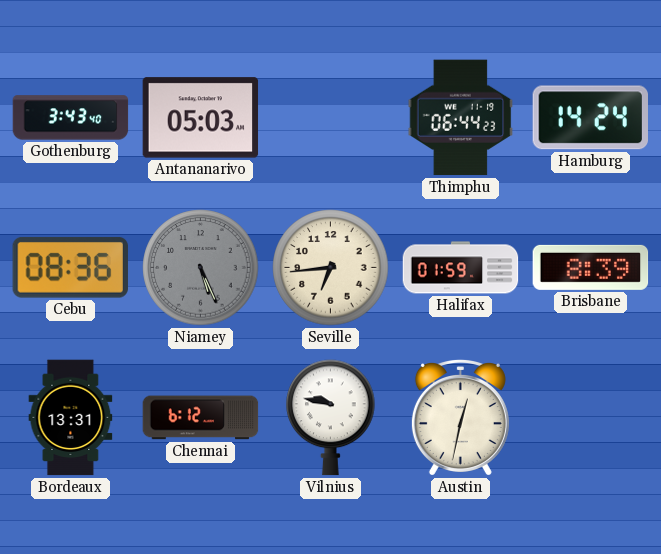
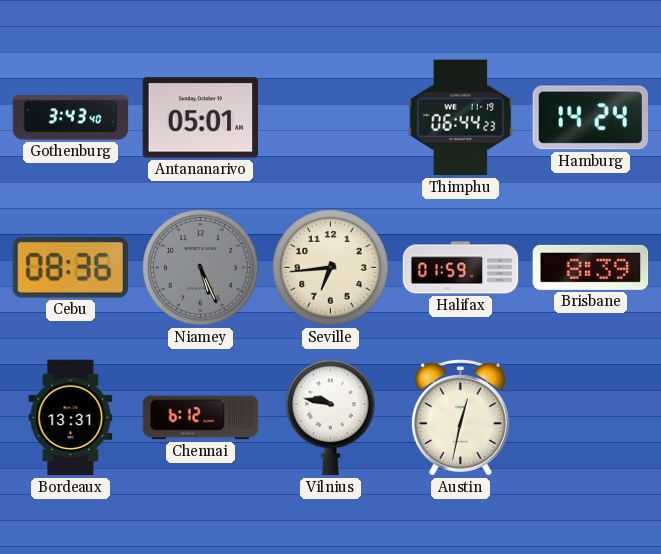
Antananarivo: 05:03 -> 05:01
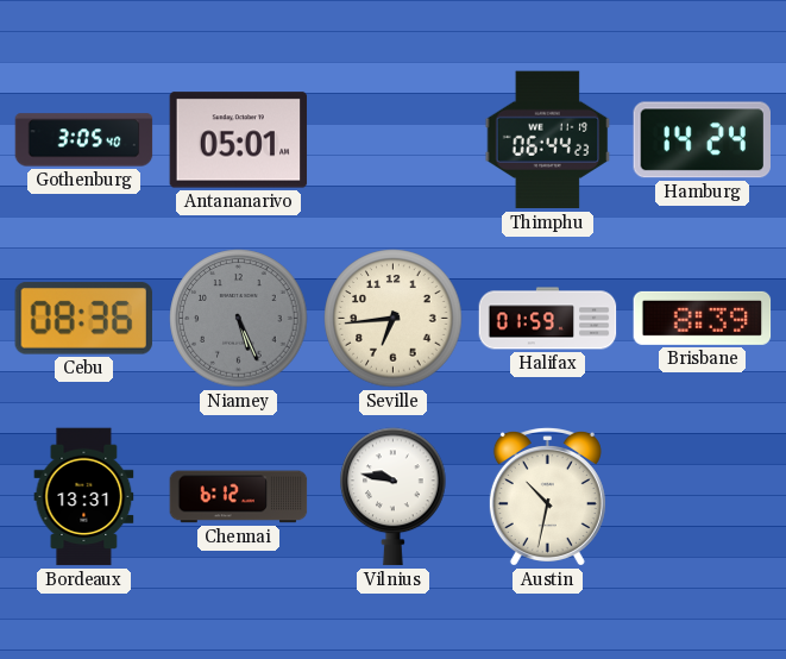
Gothenburg: 3:43 -> 3:05
Austin: 12:32 -> 10:32
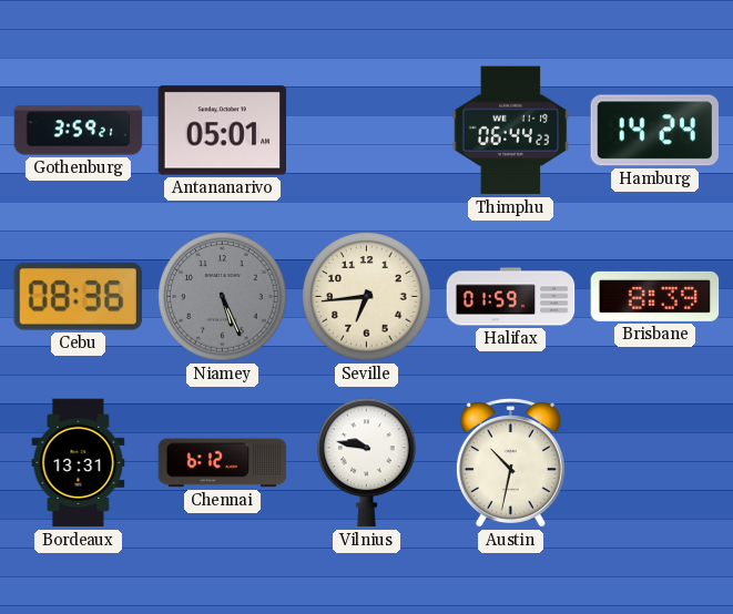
Gothenburg: 3:05 -> 3:59
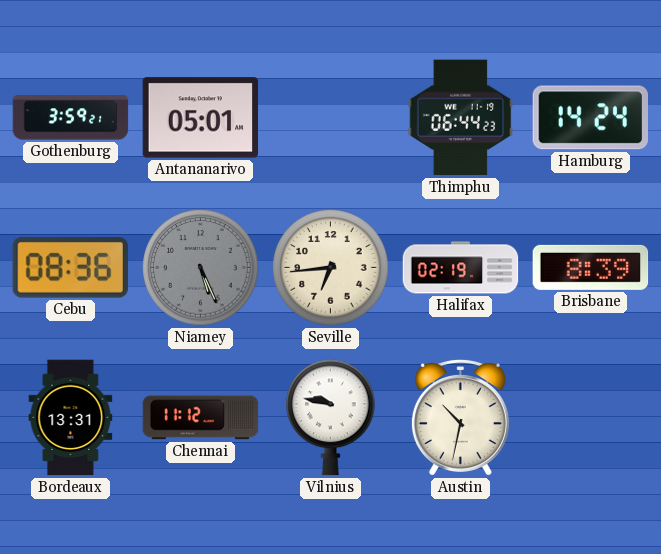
Halifax: 01:59 -> 02:19
Chennai: 6:12 -> 11:12
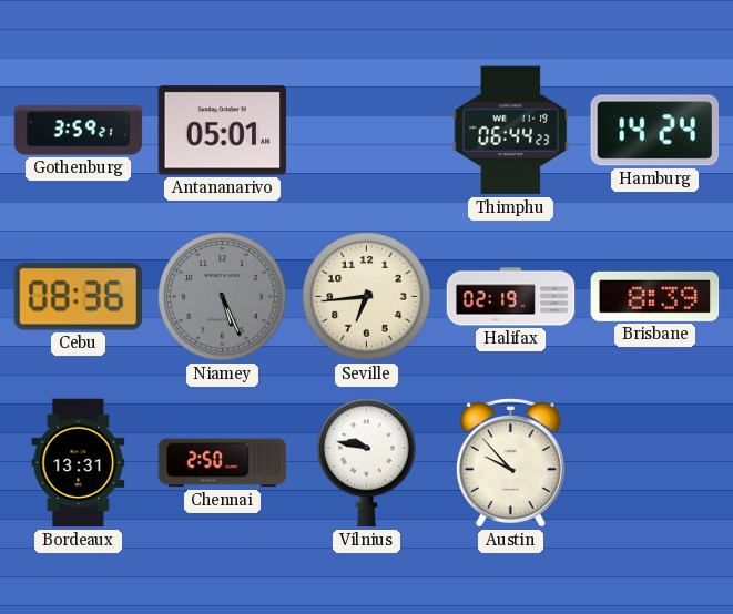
Chennai: 11:12 -> 2:50
Austin: 10:32 -> 9:53
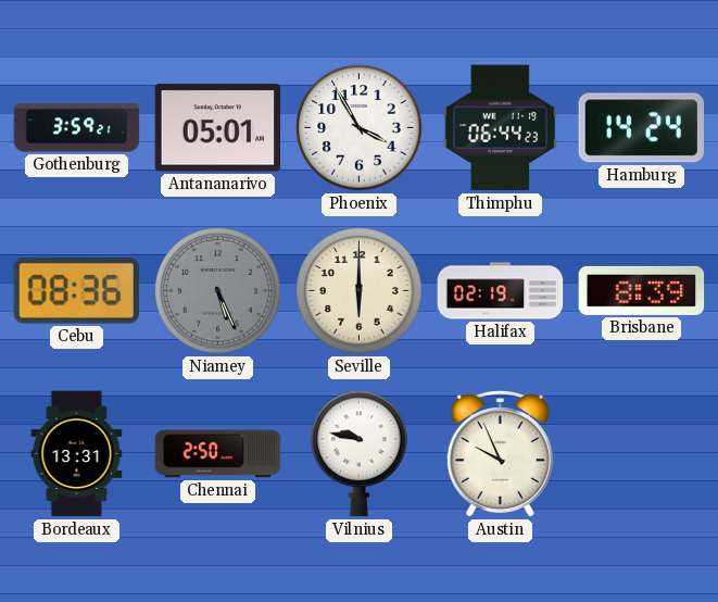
Phoenix: none -> 3:55
Seville: 6:44 -> 6:00
Austin: 9:53 -> 9:56
